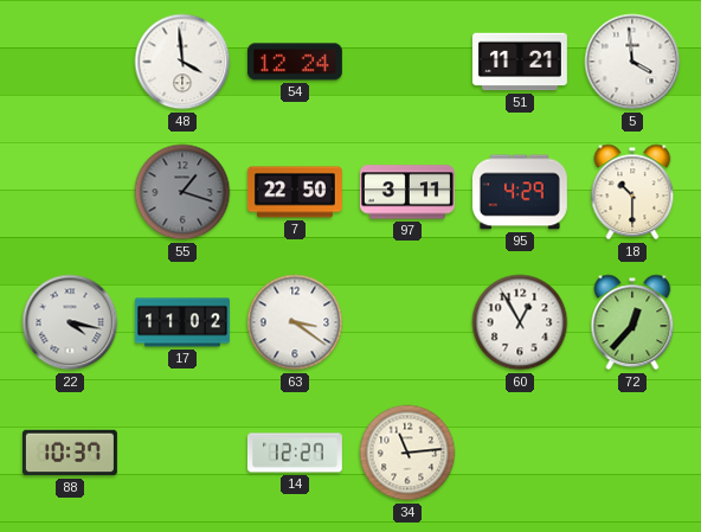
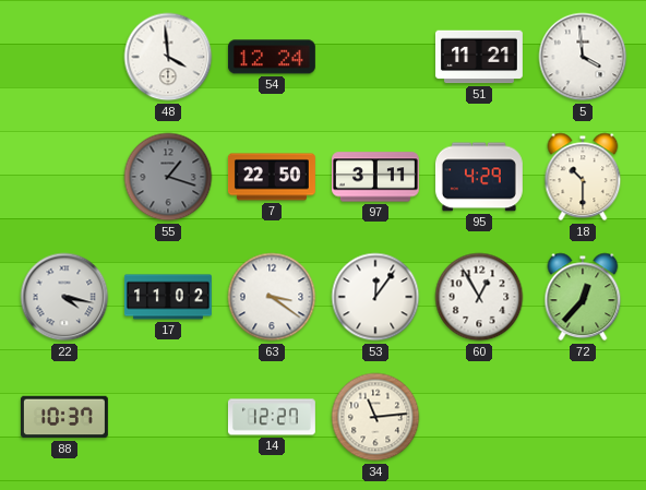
53: none -> 12:06
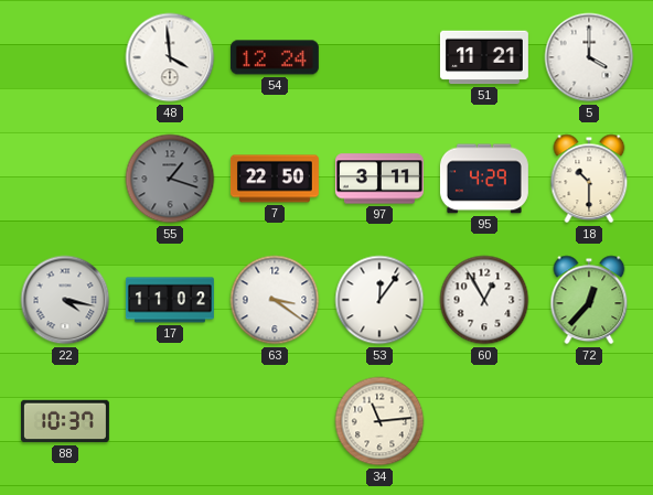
5: 3:59 -> 4:00
14: 12:27 -> none
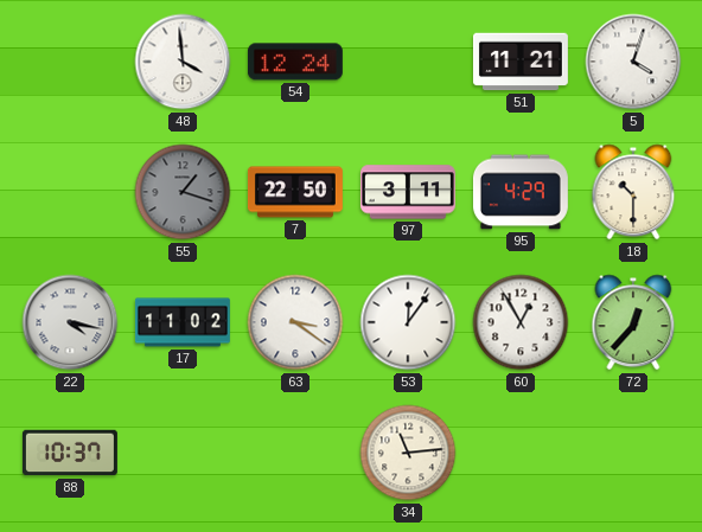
5: 4:00 -> 4:03
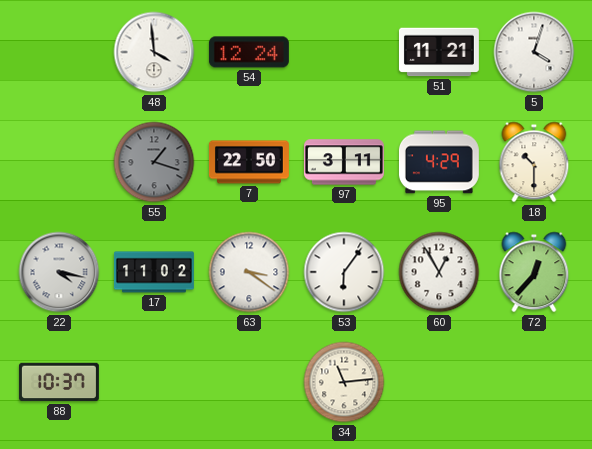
53: 12:06 -> 6:06
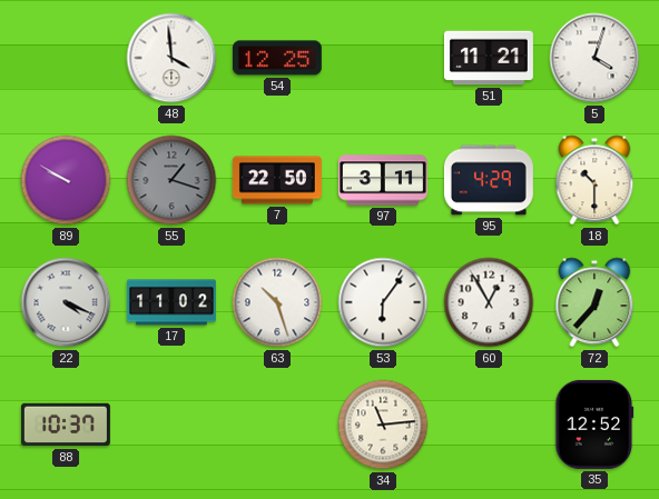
54: 12:24 -> 12:25
89: none -> 9:50
22: 4:17 -> 4:19
63: 3:21 -> 10:27
35: none -> 12:52
